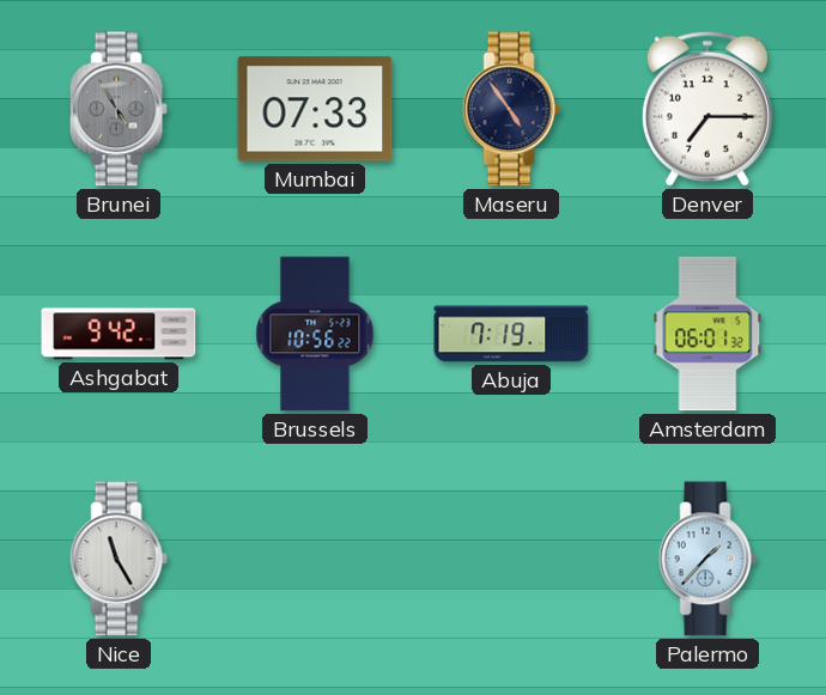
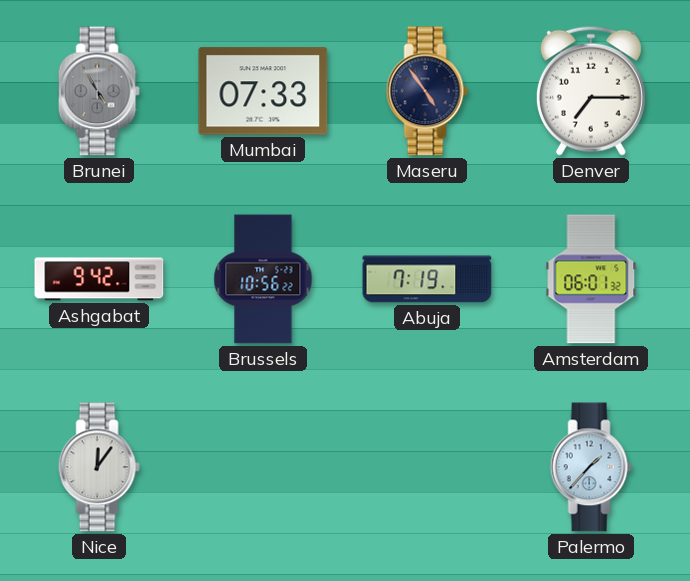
Nice: 11:25 -> 12:06
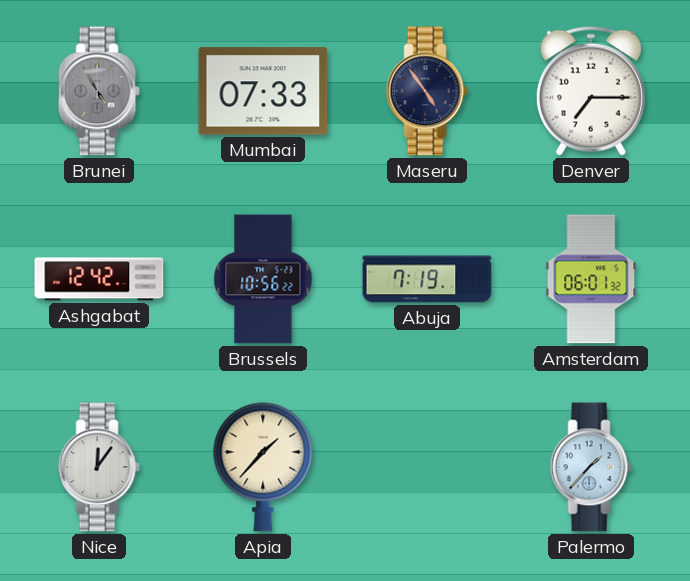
Ashgabat: 9:42 -> 12:42
Apia: none -> 1:37
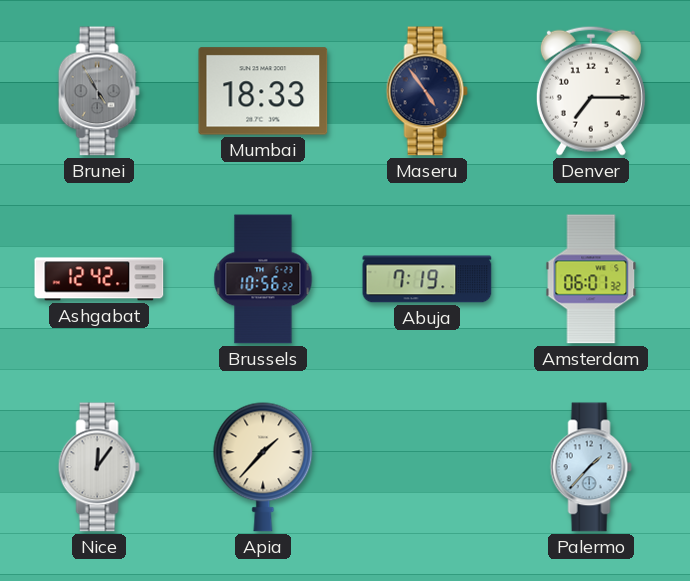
Mumbai: 07:33 -> 18:33
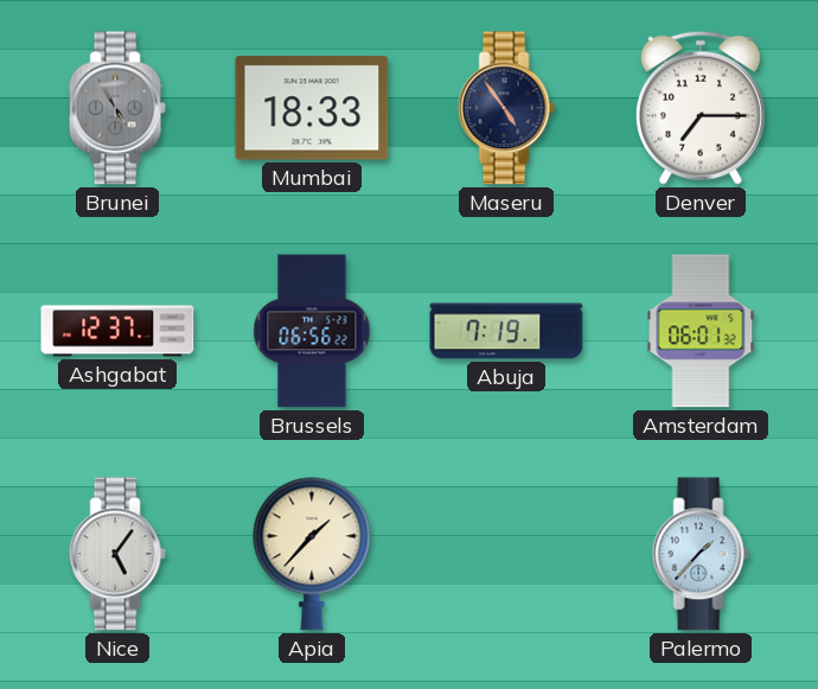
Ashgabat: 12:42 -> 12:37
Brussels: 10:56 -> 06:56
Nice: 12:06 -> 5:06
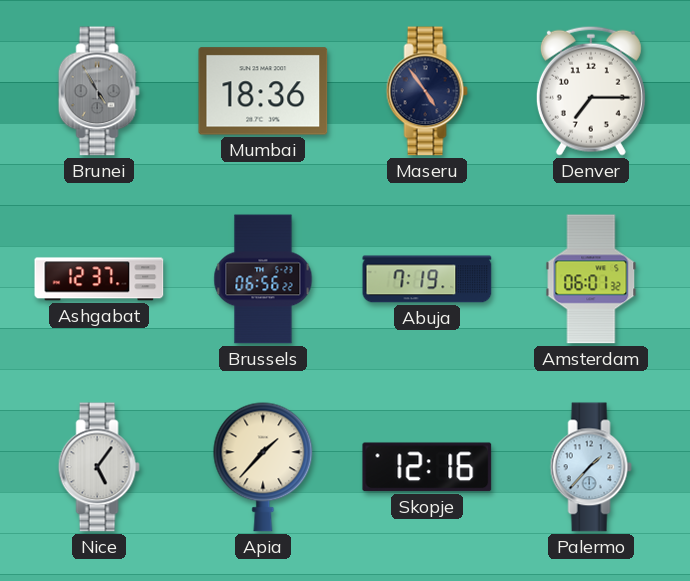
Mumbai: 18:33 -> 18:36
Skopje: none -> 12:16
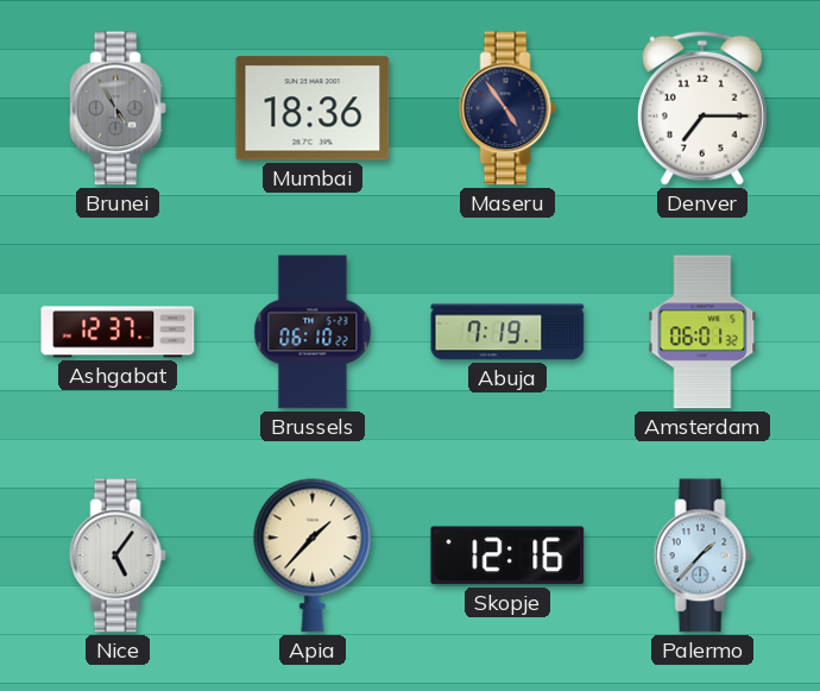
Brussels: 06:56 -> 06:10
